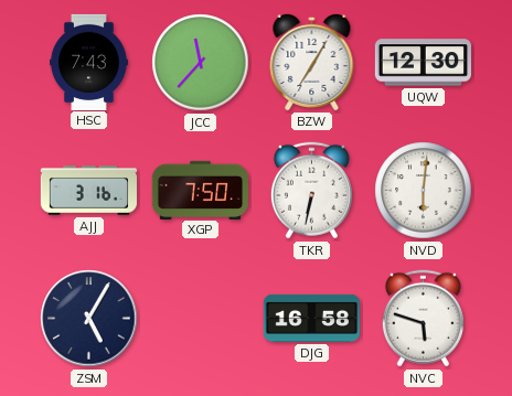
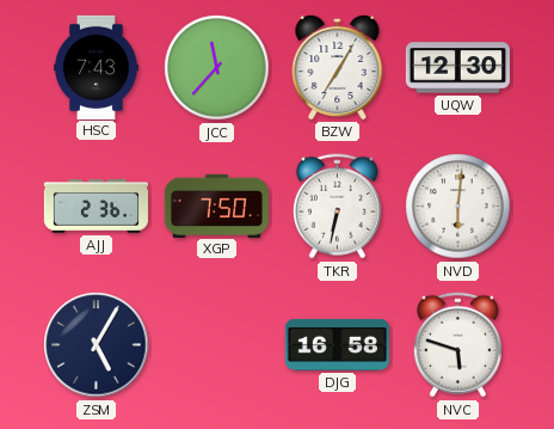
AJJ: 3:16 -> 2:36
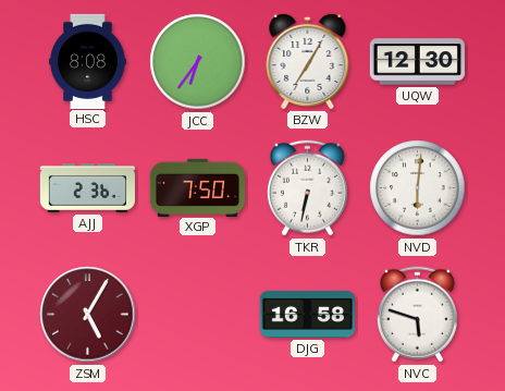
HSC: 7:43 -> 8:08
JCC: 11:37 -> 6:36
ZSM dial: navy -> burgundy
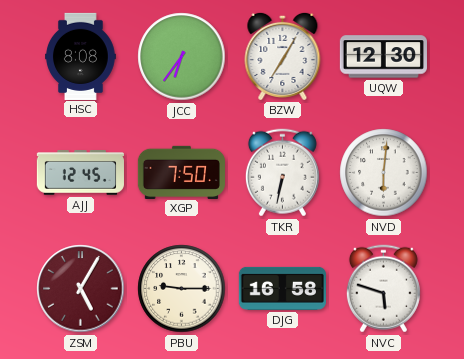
AJJ: 2:36 -> 12:45
PBU: none -> 9:15
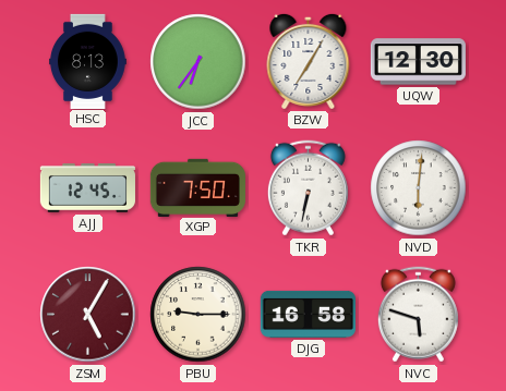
HSC: 8:08 -> 8:13
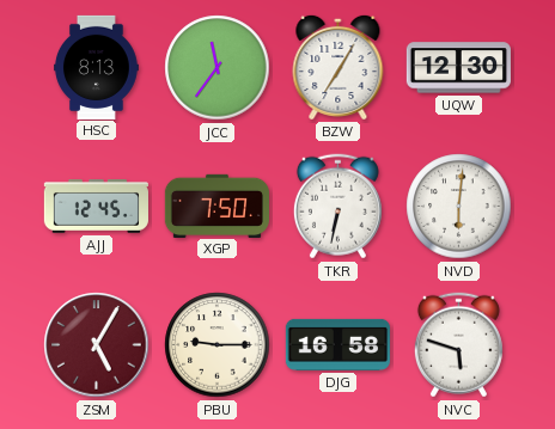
JCC: 6:36 -> 11:36
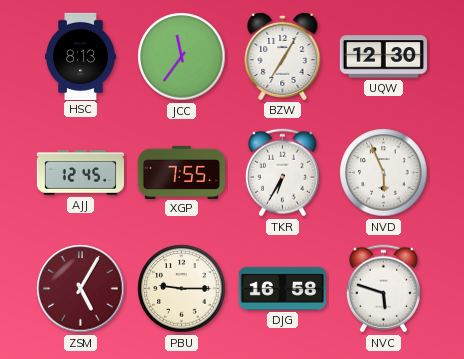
XGP: 7:50 -> 7:55
TKR: 6:32 -> 6:35
NVD: 6:01 -> 5:56
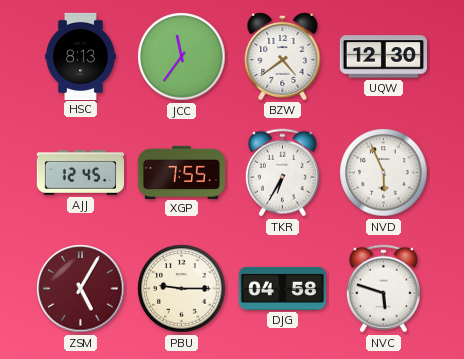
BZW: 7:05 -> 4:39
DJG: 16:58 -> 04:58
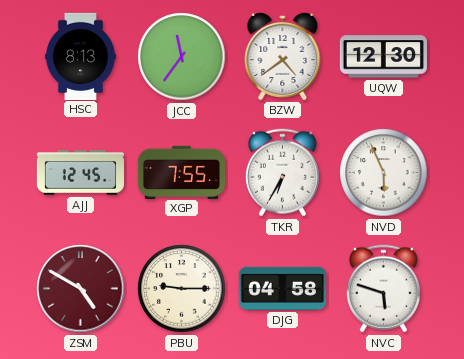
ZSM: 5:05 -> 4:50
